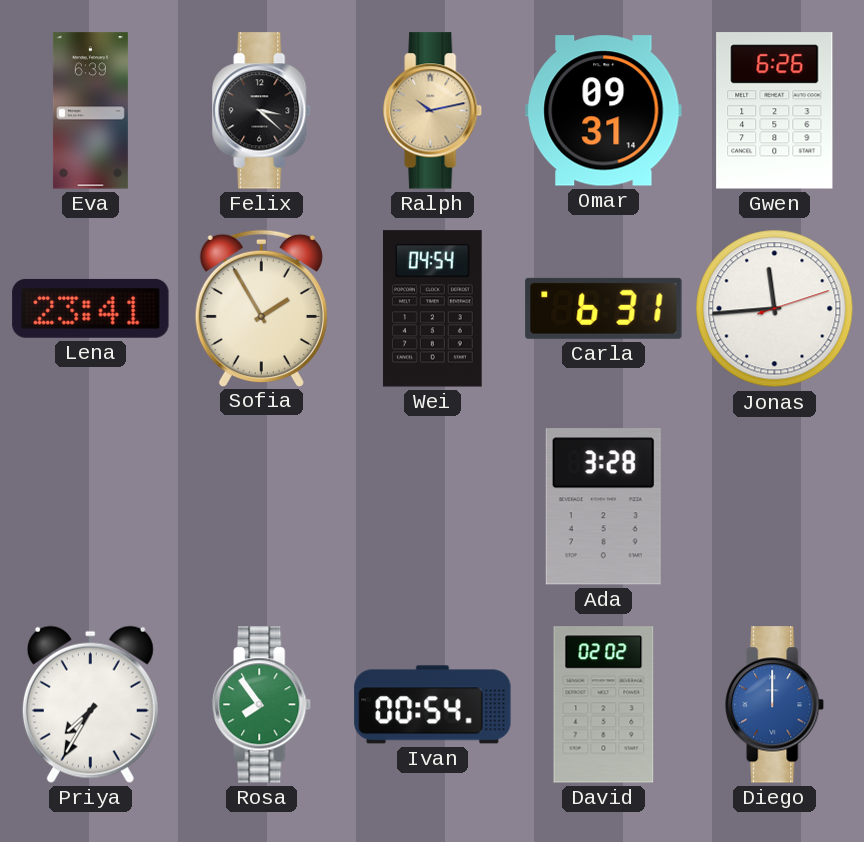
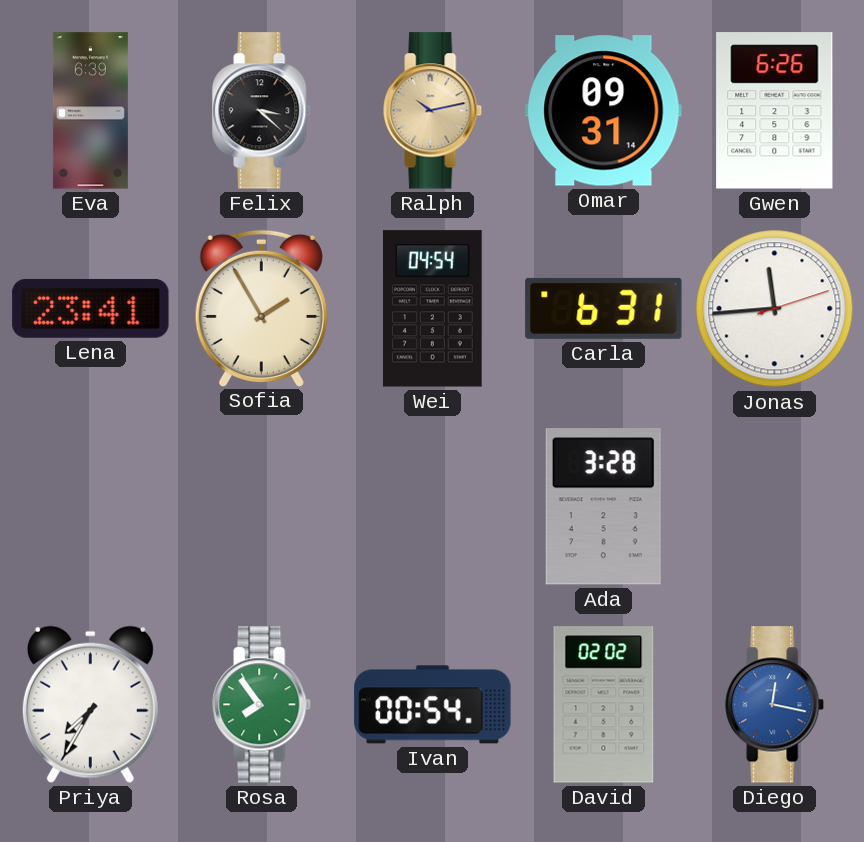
Diego: 12:00 -> 12:17
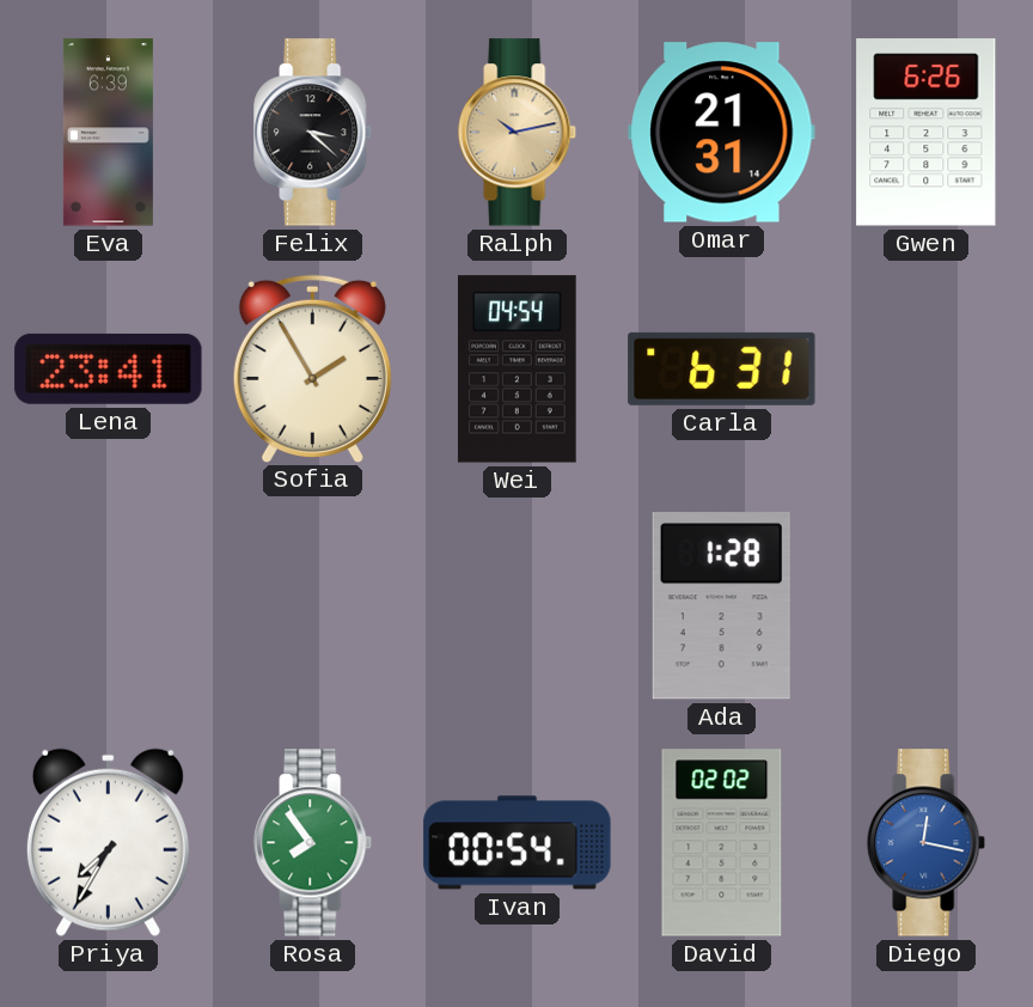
Omar: 09:31 -> 21:31
Jonas: 11:44 -> none
Ada: 3:28 -> 1:28
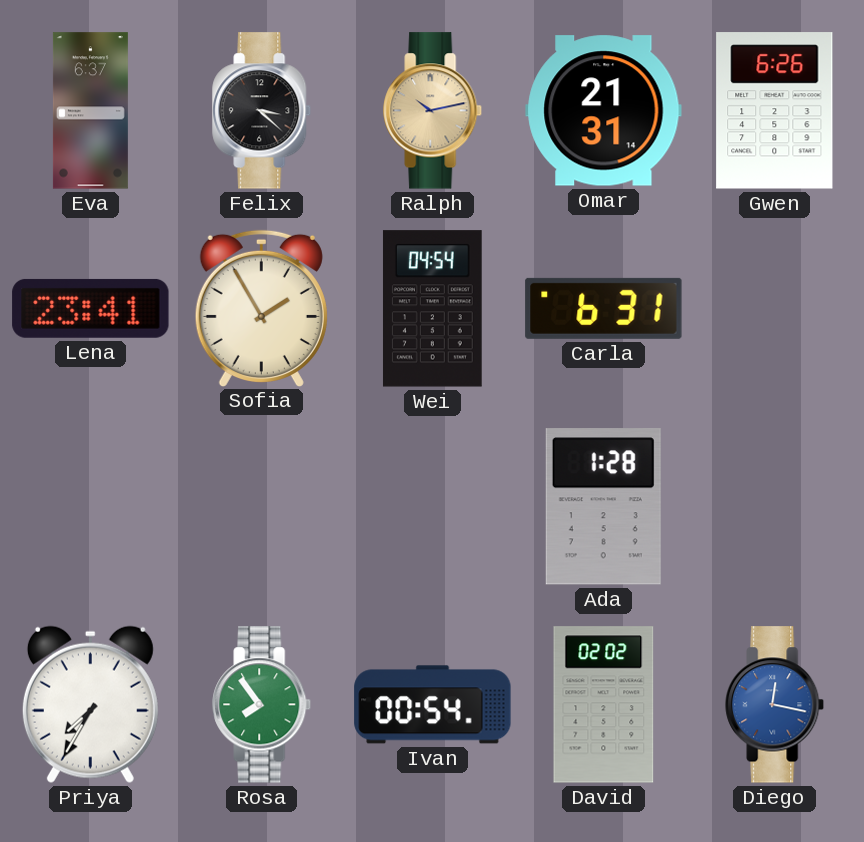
Eva: 6:39 -> 6:37
